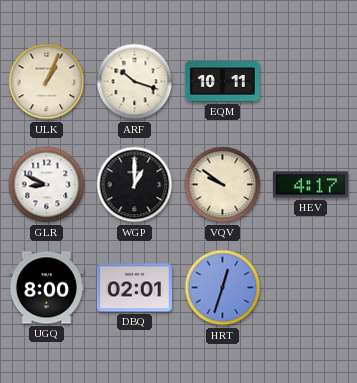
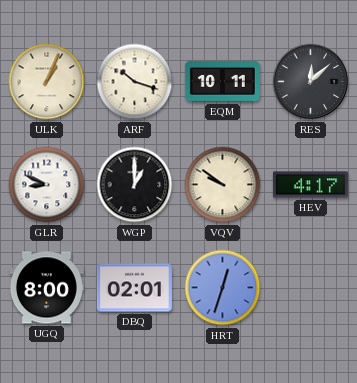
RES: none -> 12:08
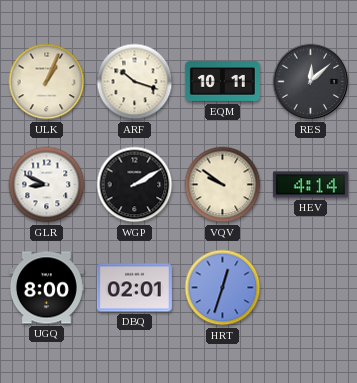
WGP: 1:00 -> 2:10
HEV: 4:17 -> 4:14
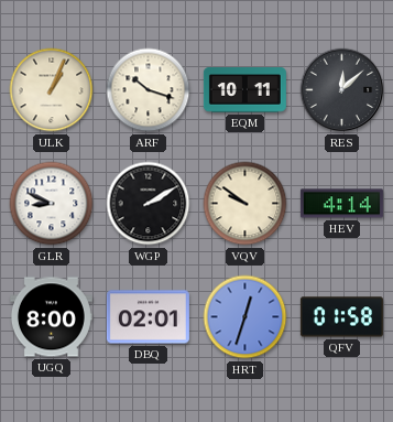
QFV: none -> 01:58
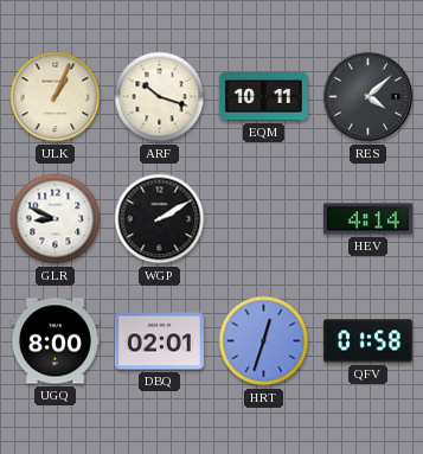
RES: 12:08 -> 4:08
VQV: 9:51 -> none
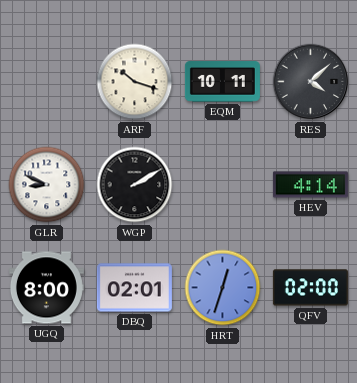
ULK: 1:04 -> none
QFV: 01:58 -> 02:00
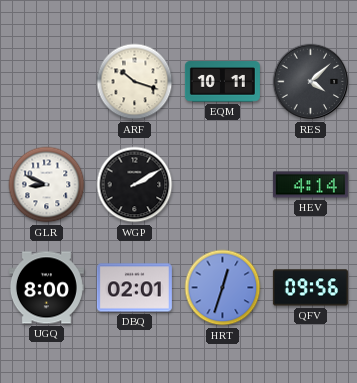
QFV: 02:00 -> 09:56
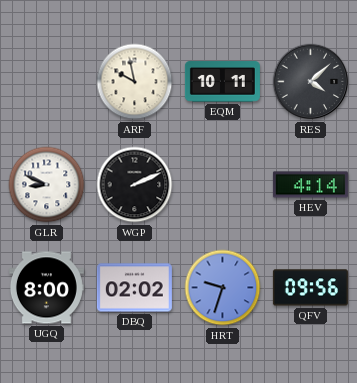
ARF: 10:18 -> 9:58
WGP: 2:10 -> 2:11
DBQ: 02:01 -> 02:02
HRT: 12:33 -> 9:33
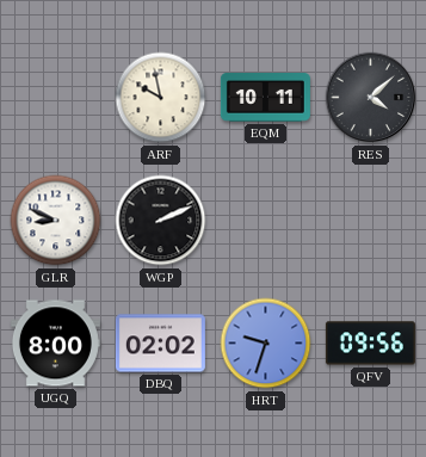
HEV: 4:14 -> none
